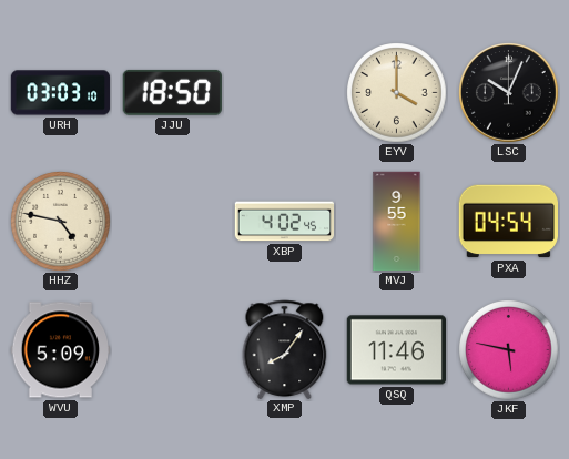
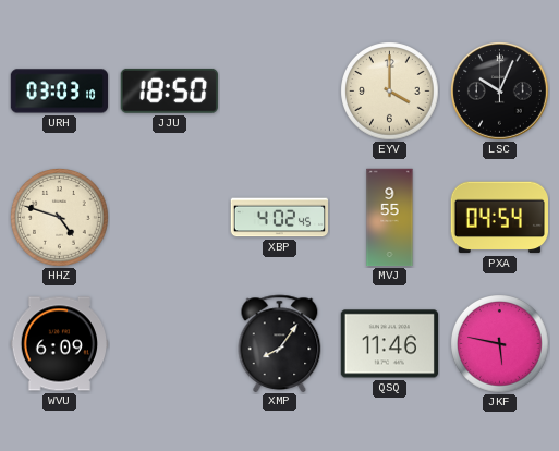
HHZ: 4:47 -> 4:48
WVU: 5:09 -> 6:09
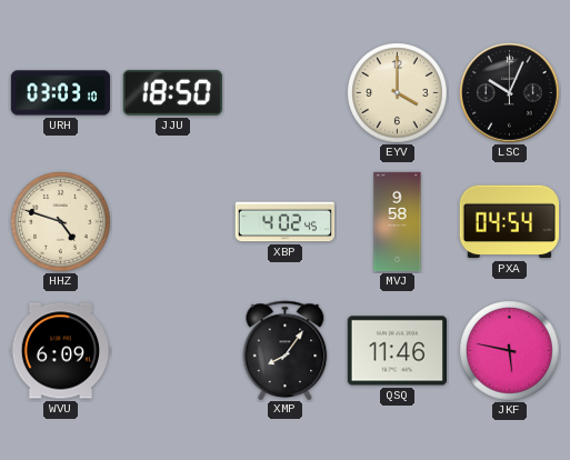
MVJ: 9:55 -> 9:58
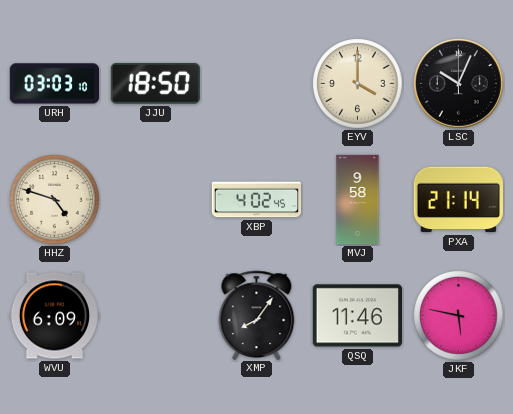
PXA: 04:54 -> 21:14
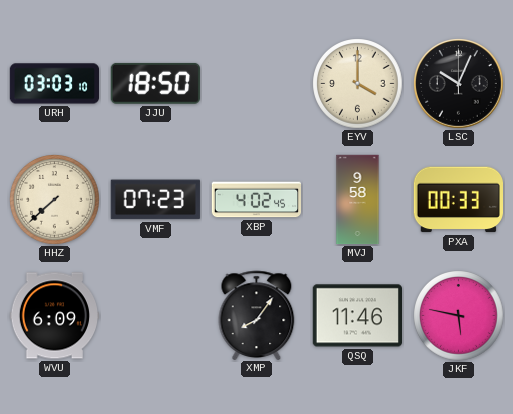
HHZ: 4:48 -> 7:38
VMF: none -> 07:23
PXA: 21:14 -> 00:33
